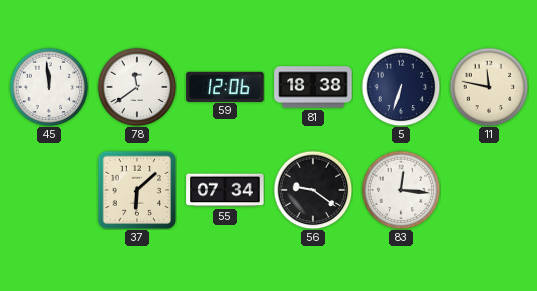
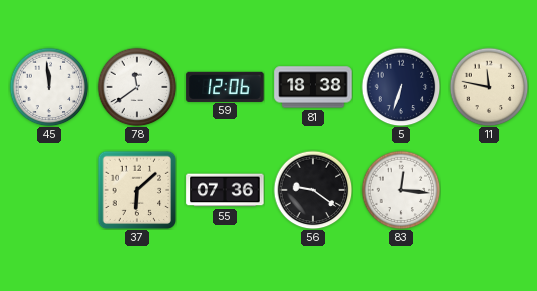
55: 07:34 -> 07:36
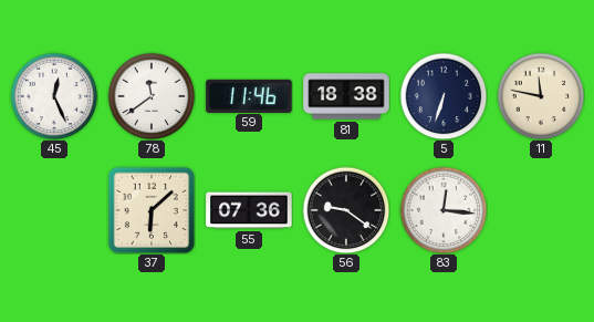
45: 11:59 -> 12:26
59: 12:06 -> 11:46
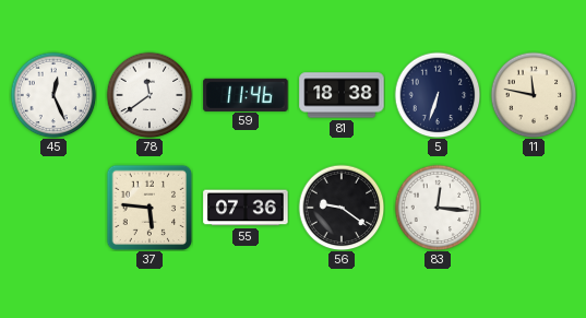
37: 6:08 -> 5:46
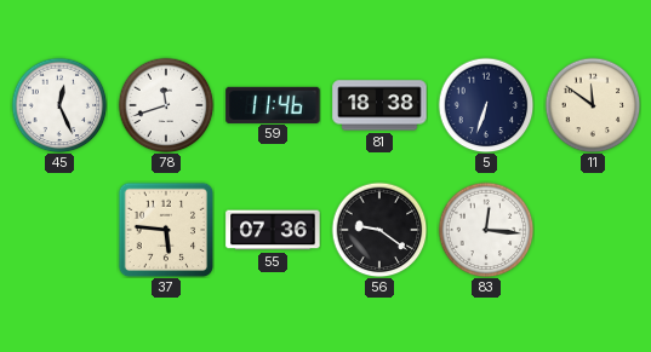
78: 11:39 -> 11:42
11: 11:47 -> 11:51
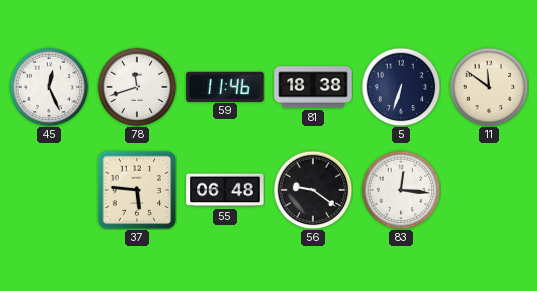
55: 07:36 -> 06:48
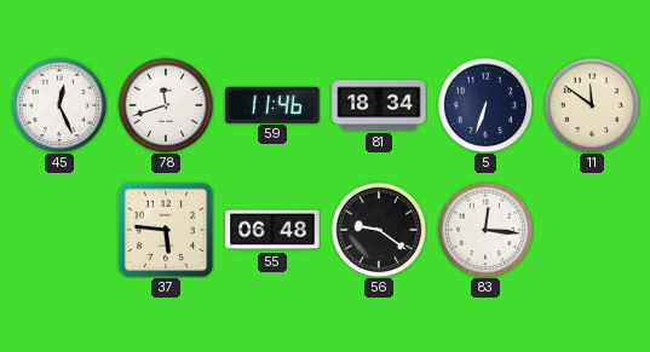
81: 18:38 -> 18:34
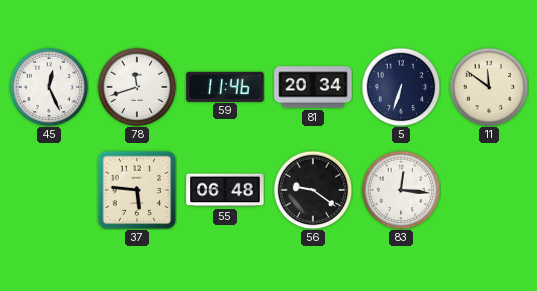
81: 18:34 -> 20:34
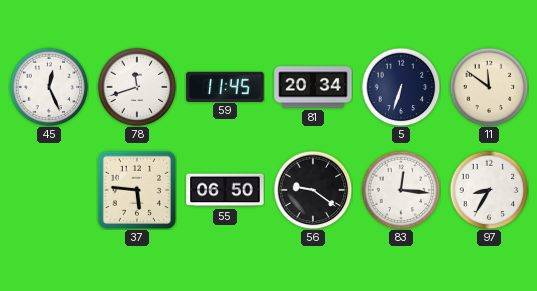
59: 11:46 -> 11:45
55: 06:48 -> 06:50
97: none -> 8:35
